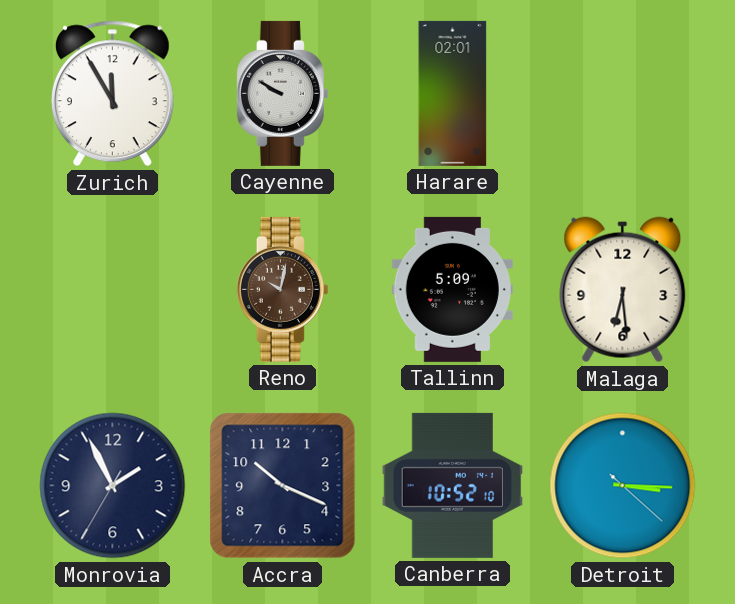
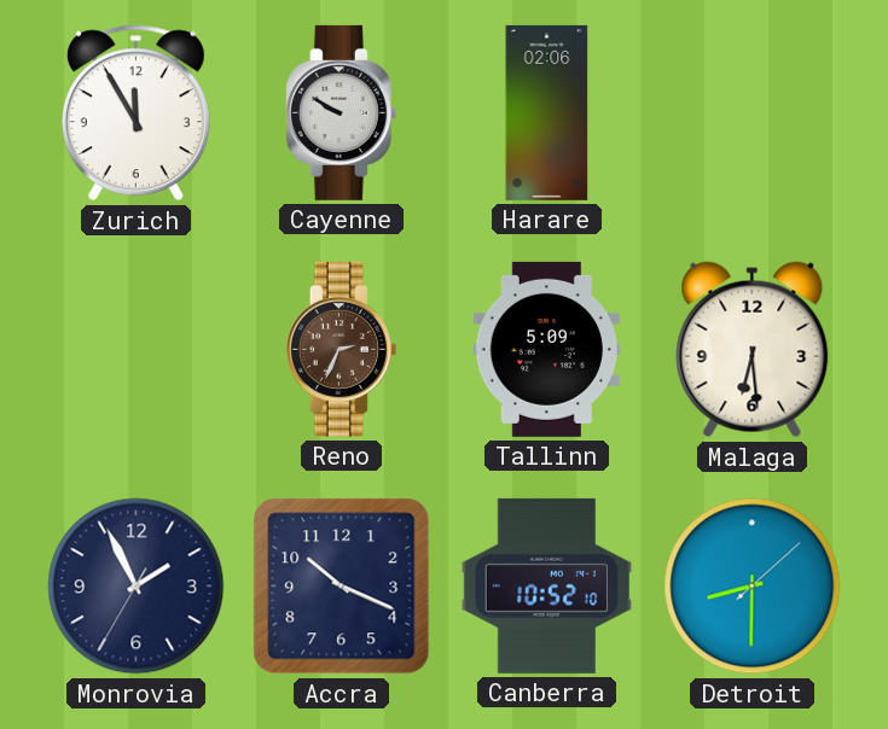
Harare: 02:01 -> 02:06
Reno: 10:02 -> 2:34
Detroit: 3:15 -> 8:30
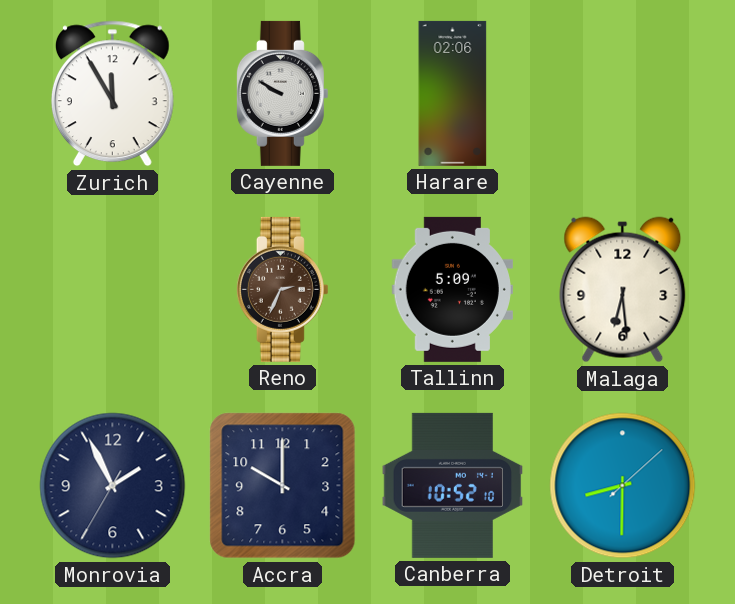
Accra: 10:19 -> 10:00
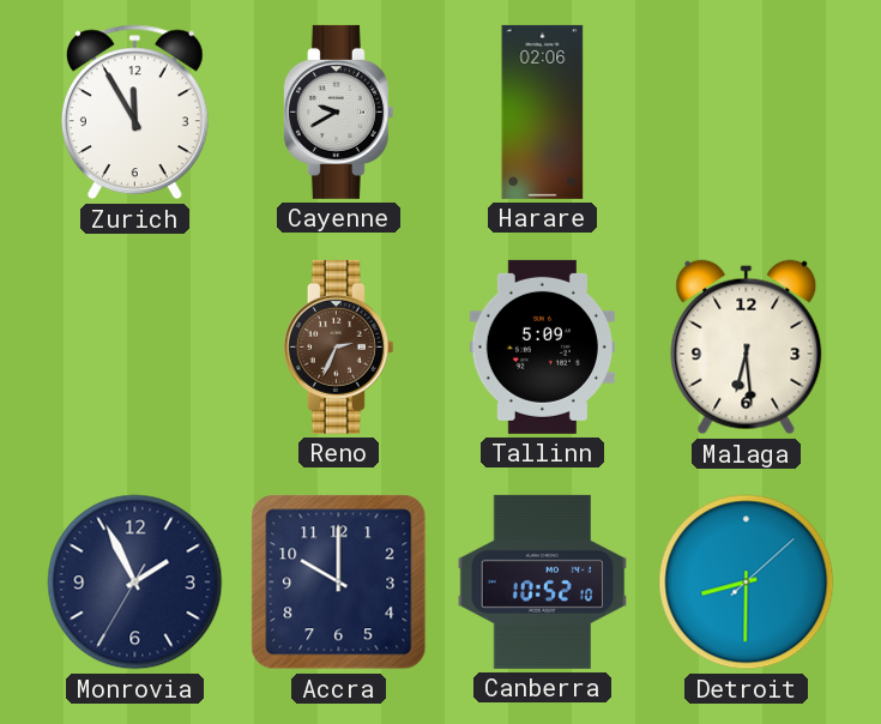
Cayenne: 9:50 -> 9:40
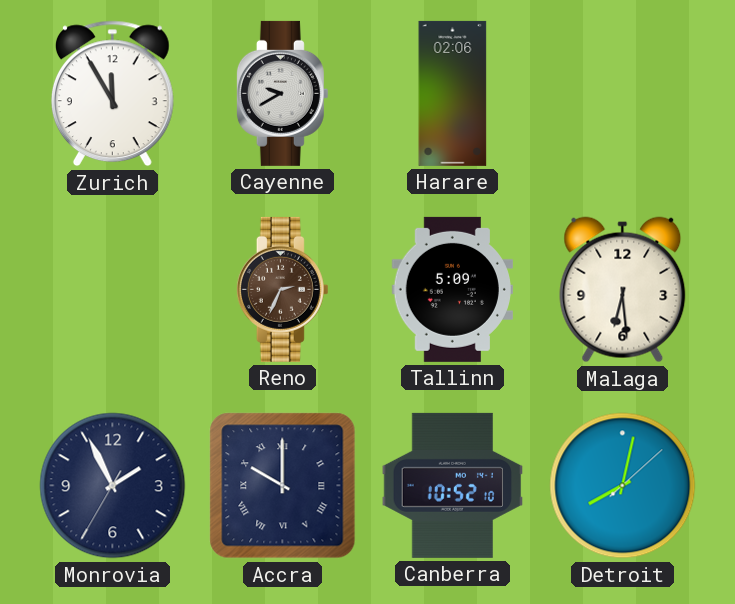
Accra numerals: Arabic -> Roman
Detroit: 8:30 -> 8:02
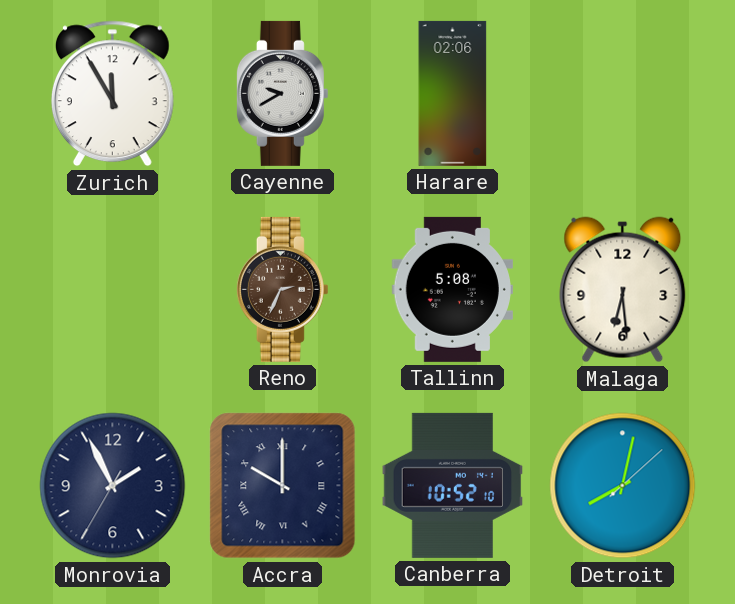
Tallinn: 5:09 -> 5:08
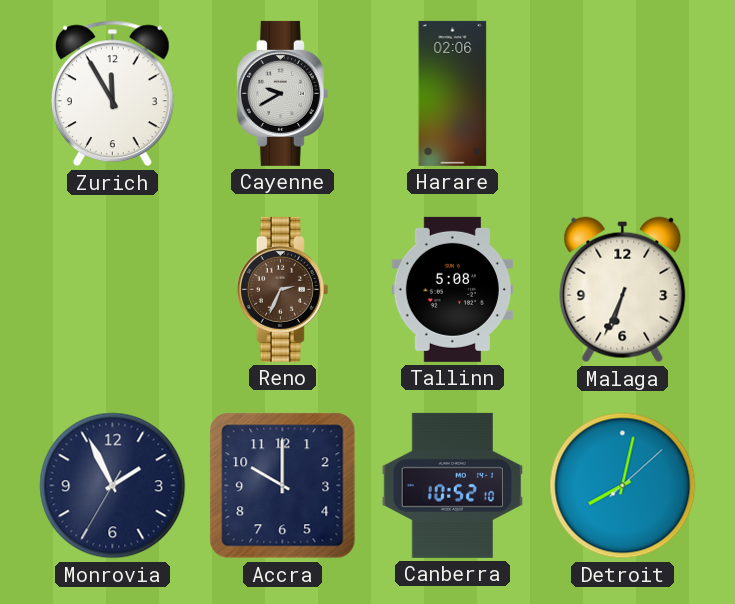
Malaga: 6:29 -> 6:34
Accra numerals: Roman -> Arabic
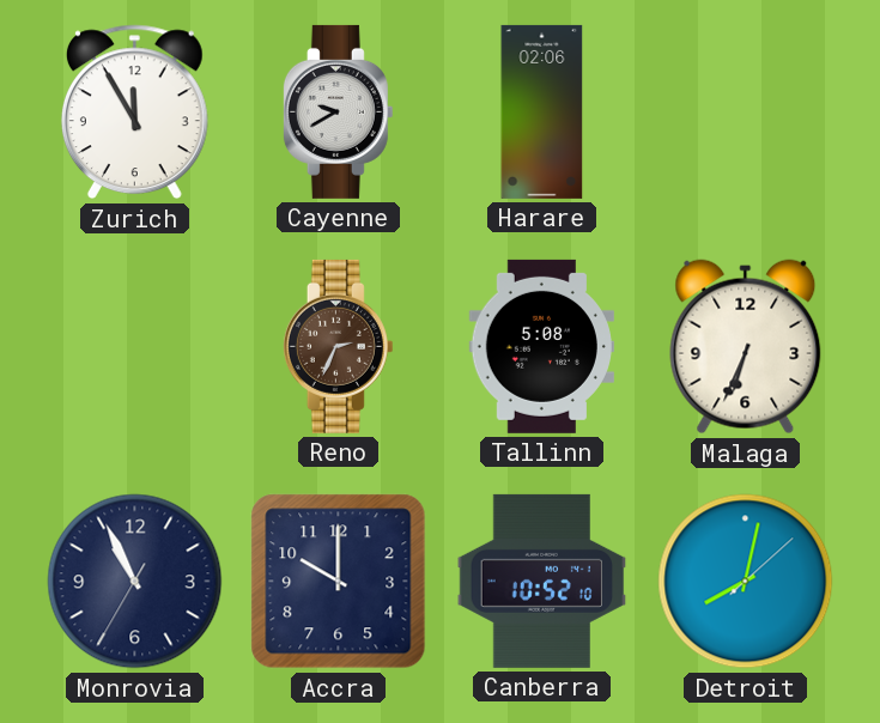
Monrovia: 1:55 -> 10:55
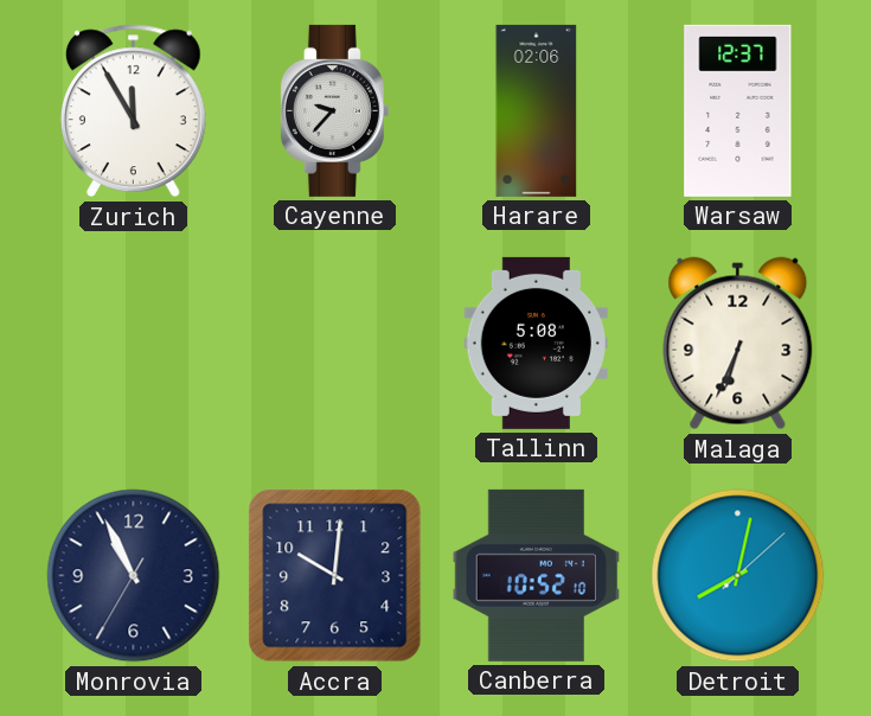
Cayenne: 9:40 -> 9:37
Warsaw: none -> 12:37
Reno: 2:34 -> none
Accra: 10:00 -> 10:01
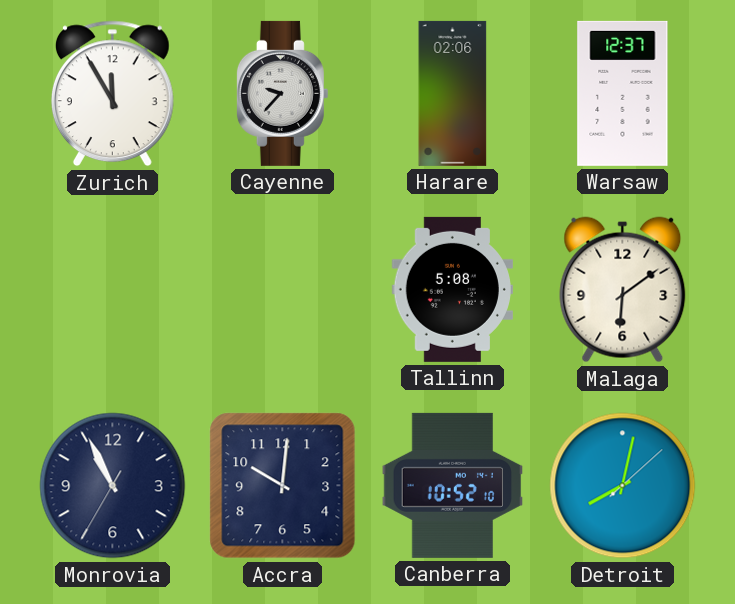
Malaga: 6:34 -> 6:09
